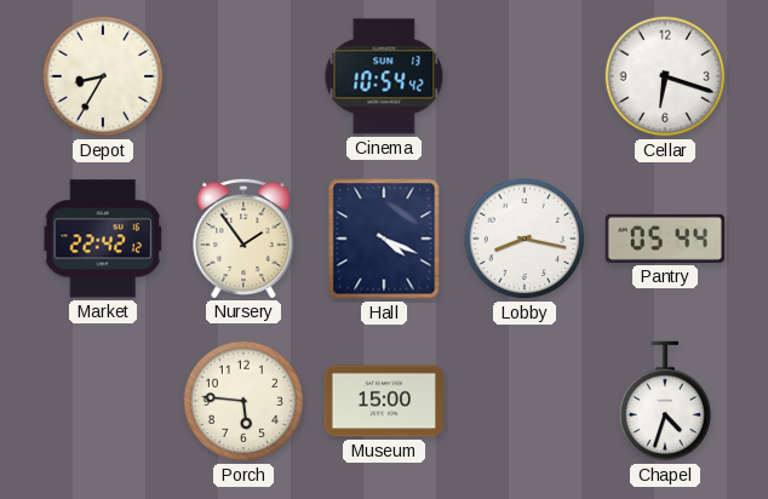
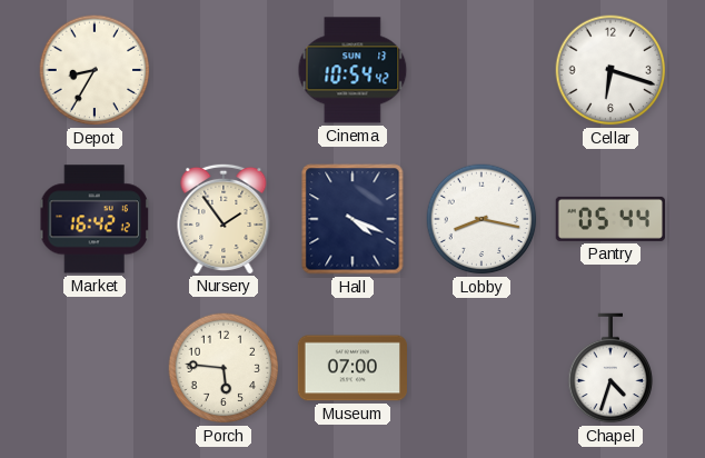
Market: 22:42 -> 16:42
Museum: 15:00 -> 07:00
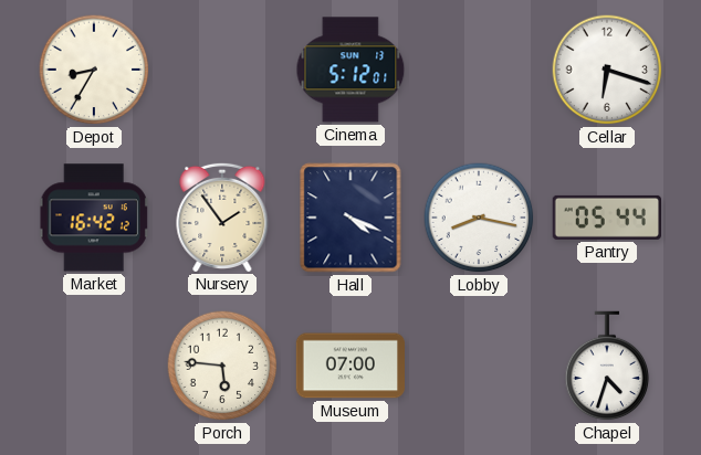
Cinema: 10:54 -> 5:12
